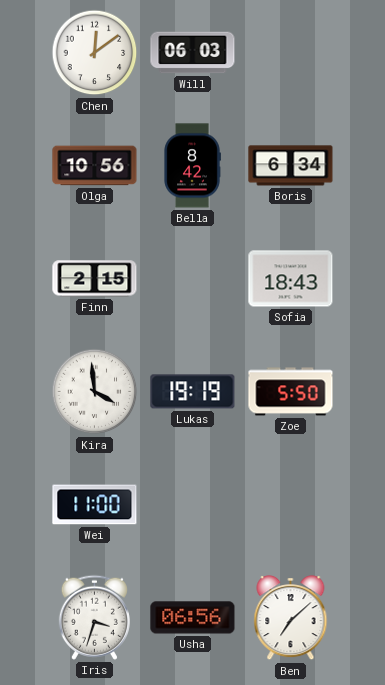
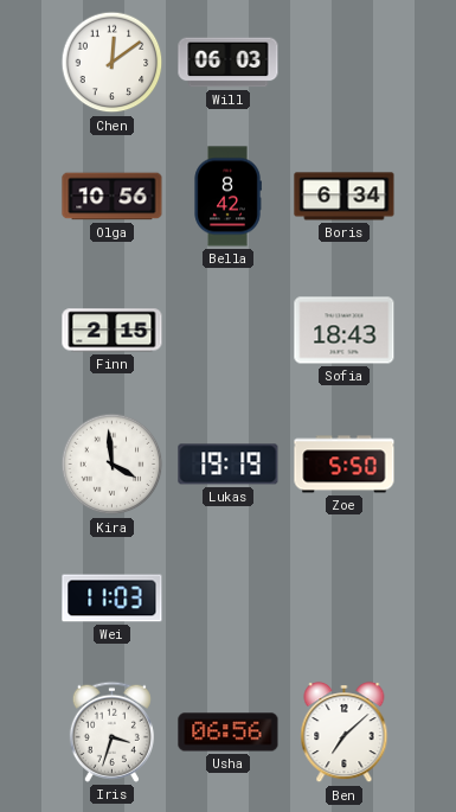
Wei: 11:00 -> 11:03
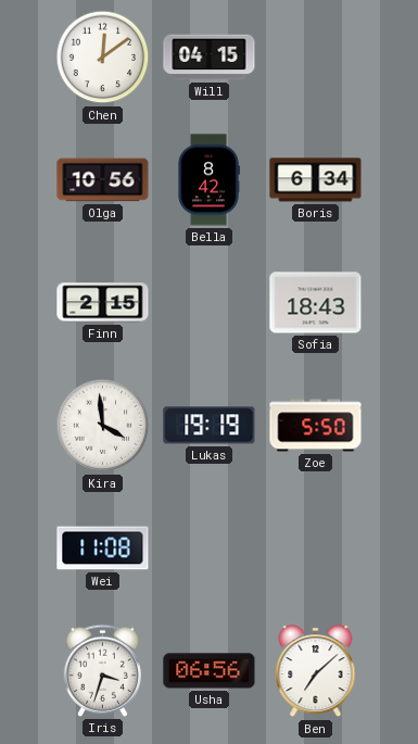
Will: 06:03 -> 04:15
Wei: 11:03 -> 11:08
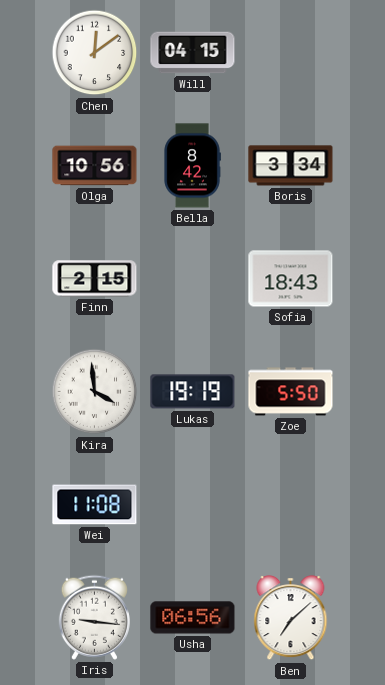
Boris: 6:34 -> 3:34
Iris: 3:33 -> 9:16
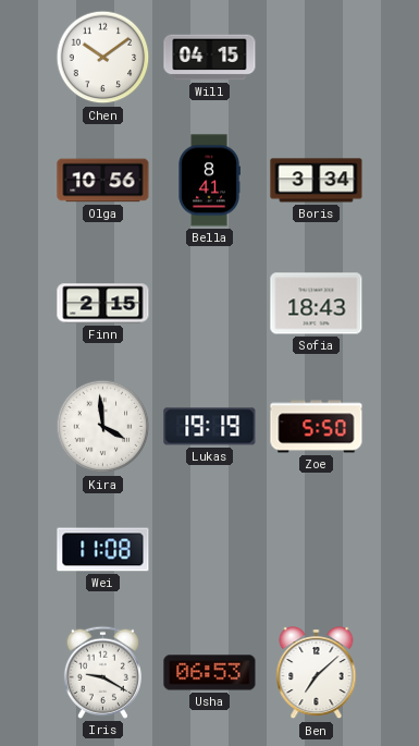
Chen: 12:09 -> 10:09
Bella: 8:42 -> 8:41
Iris: 9:16 -> 9:20
Usha: 06:56 -> 06:53
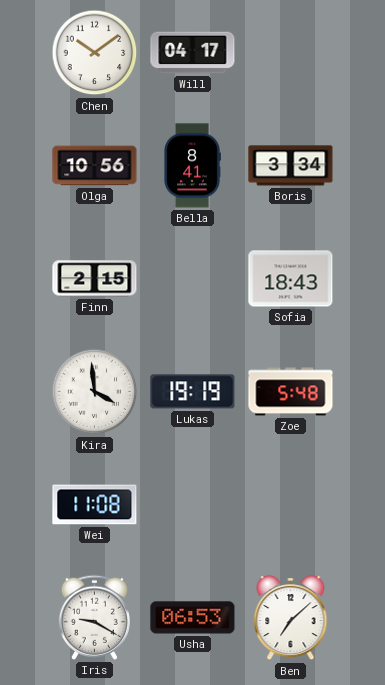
Will: 04:15 -> 04:17
Zoe: 5:50 -> 5:48
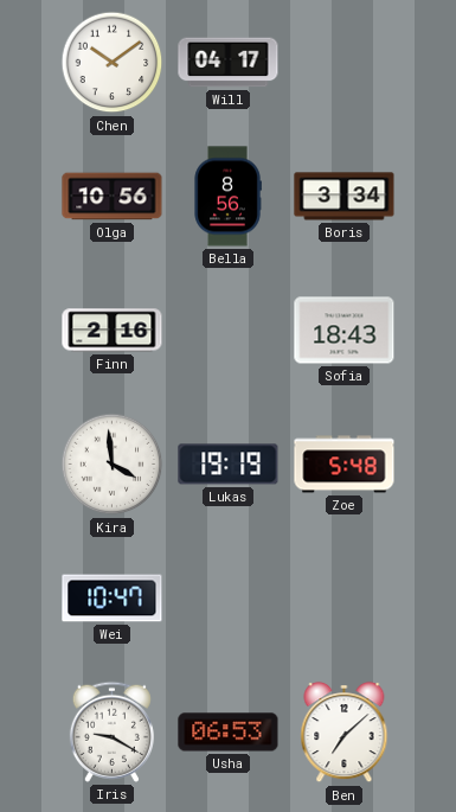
Bella: 8:41 -> 8:56
Finn: 2:15 -> 2:16
Wei: 11:08 -> 10:47
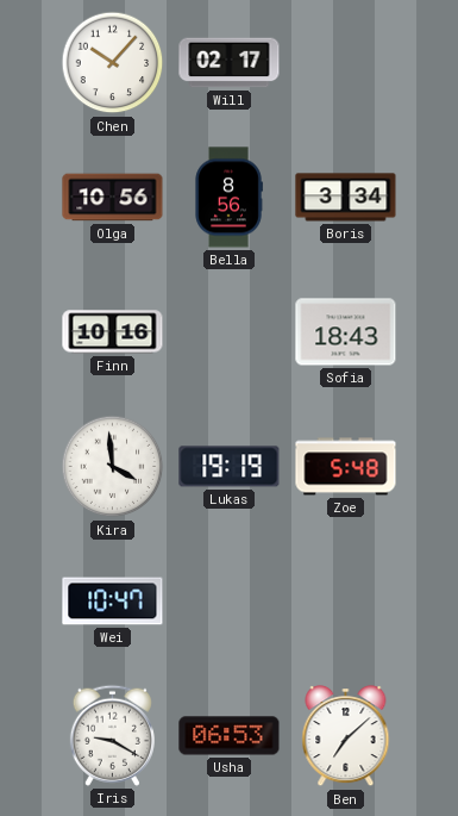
Chen: 10:09 -> 10:07
Will: 04:17 -> 02:17
Finn: 2:16 -> 10:16
